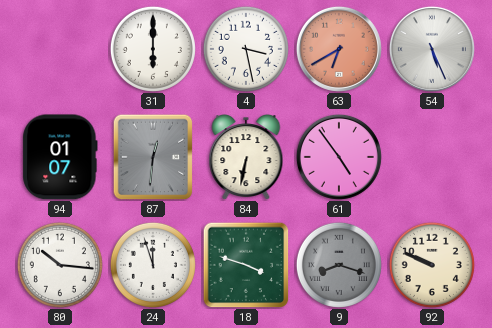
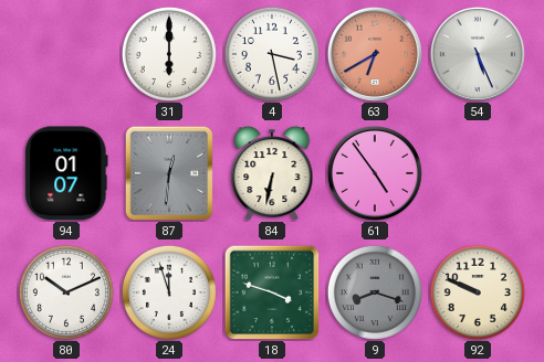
80: 10:16 -> 10:11
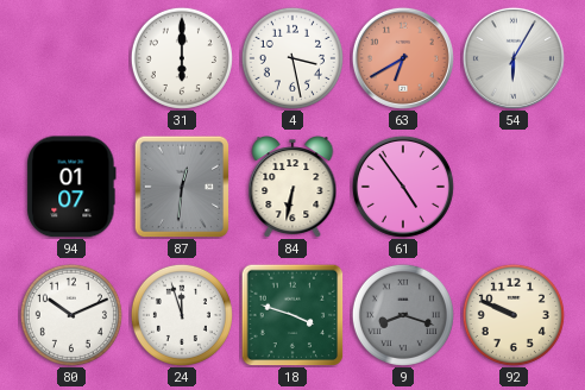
54: 5:26 -> 6:05
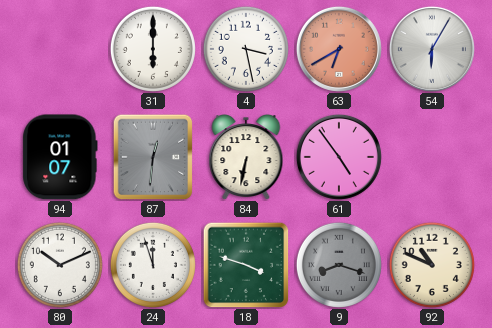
92: 9:49 -> 10:49
